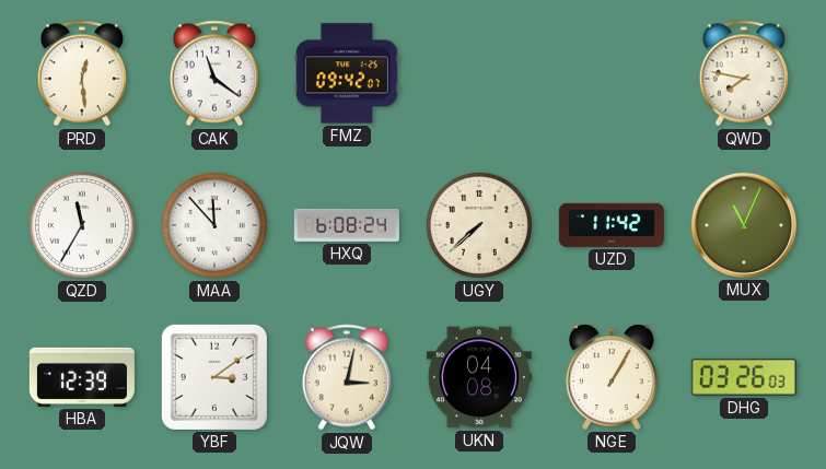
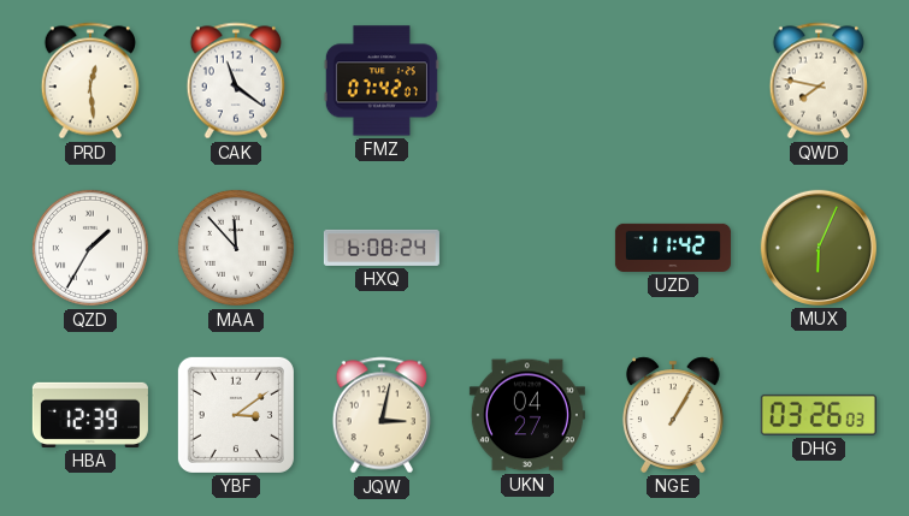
FMZ: 09:42 -> 07:42
QZD: 11:35 -> 1:35
UGY: 7:38 -> none
MUX: 11:04 -> 6:04
UKN: 04:08 -> 04:27
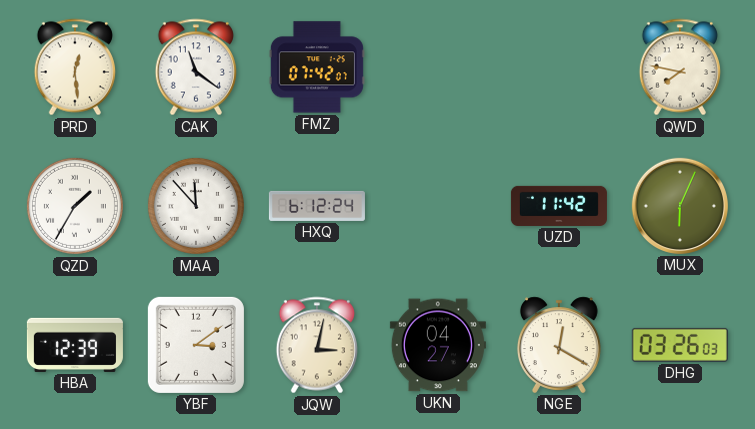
HXQ: 6:08 -> 6:12
NGE: 1:05 -> 12:20
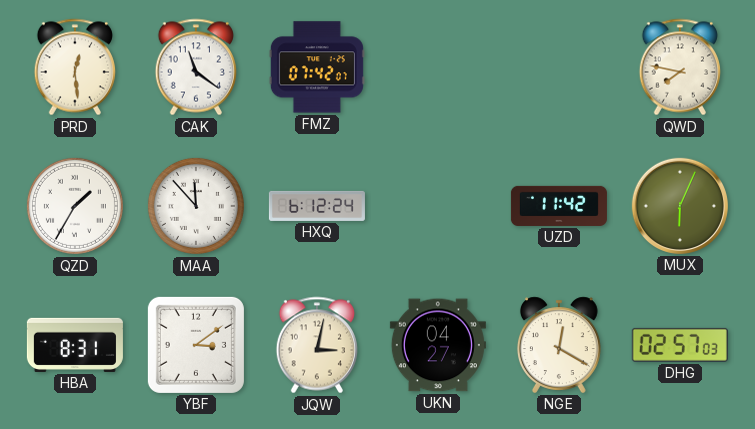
HBA: 12:39 -> 8:31
DHG: 03:26 -> 02:57
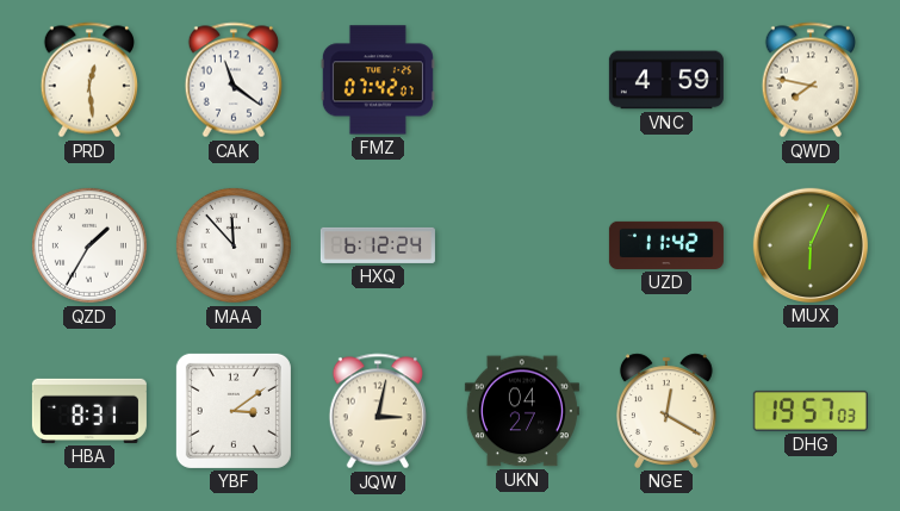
VNC: none -> 4:59
DHG: 02:57 -> 19:57
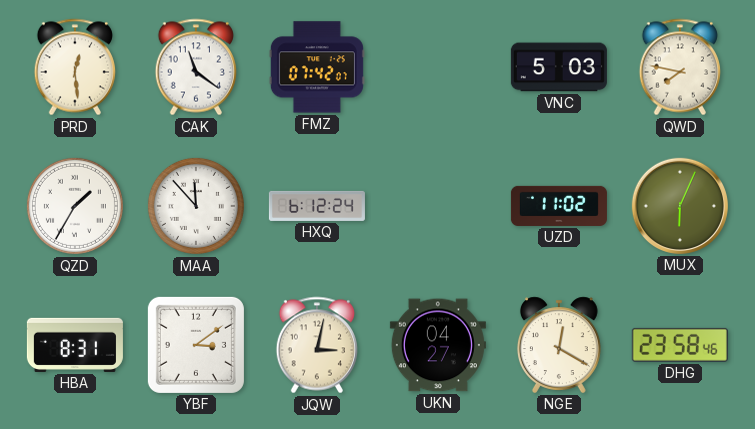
VNC: 4:59 -> 5:03
UZD: 11:42 -> 11:02
DHG: 19:57 -> 23:58
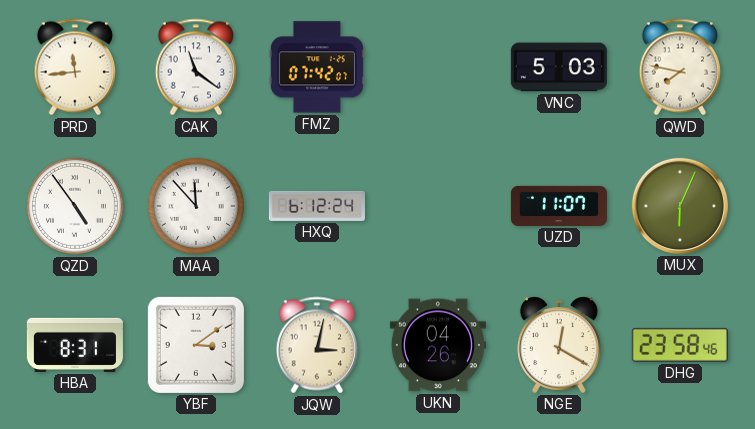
PRD: 12:29 -> 11:44
QZD: 1:35 -> 4:54
UZD: 11:02 -> 11:07
UKN: 04:27 -> 04:26
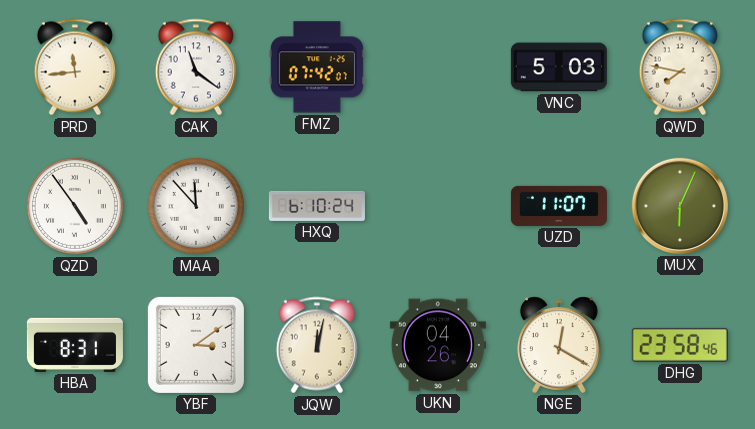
HXQ: 6:12 -> 6:10
JQW: 3:02 -> 12:02
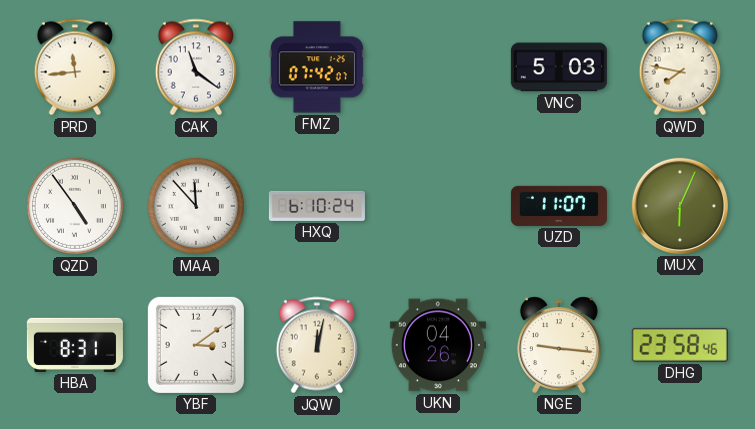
NGE: 12:20 -> 9:16
